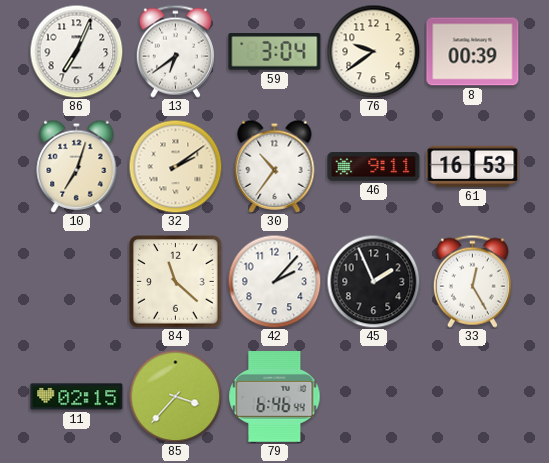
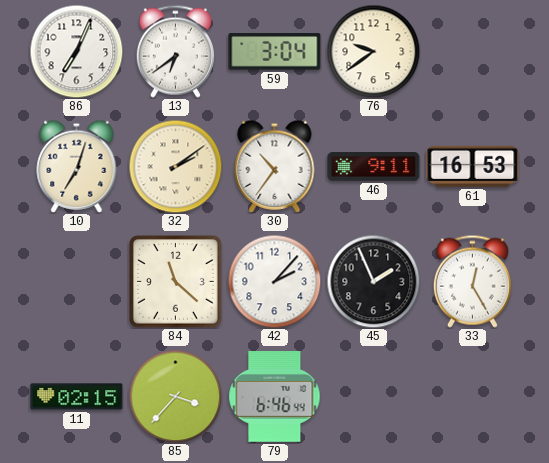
8: 00:39 -> none
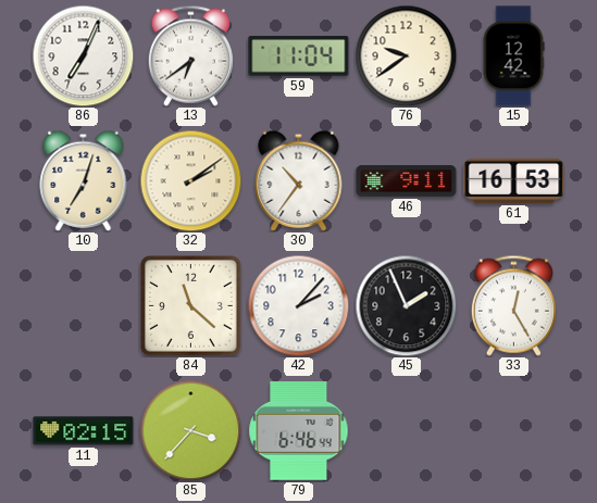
59: 3:04 -> 11:04
15: none -> 12:42
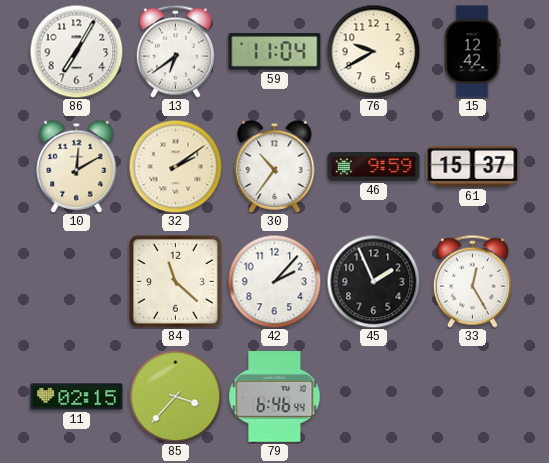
86: 7:04 -> 7:05
76: 9:39 -> 9:40
10: 7:03 -> 12:10
46: 9:11 -> 9:59
61: 16:53 -> 15:37
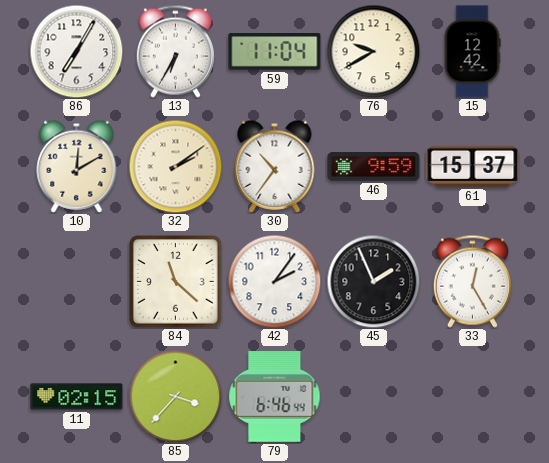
13: 6:39 -> 6:35
42: 2:07 -> 2:06
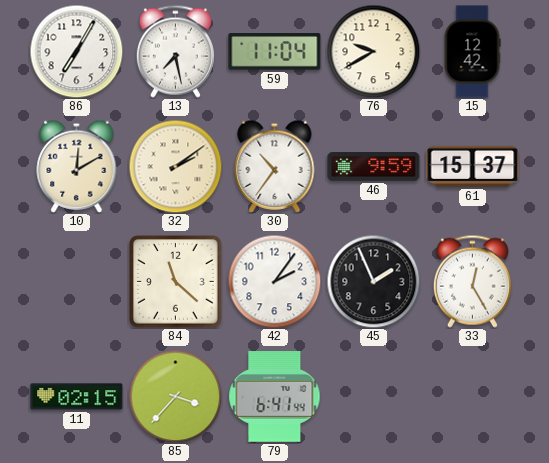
13: 6:35 -> 7:28
79: 6:46 -> 6:41
